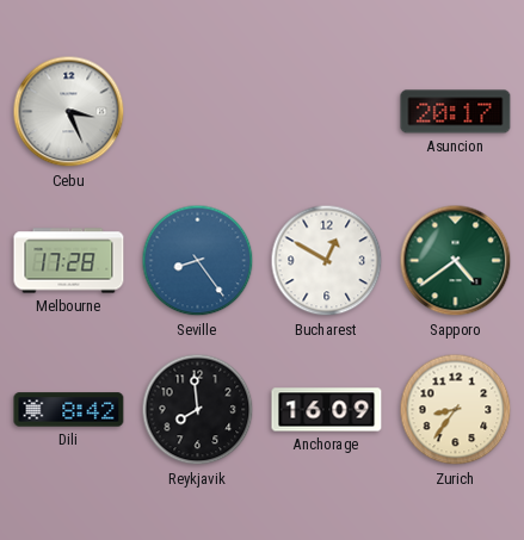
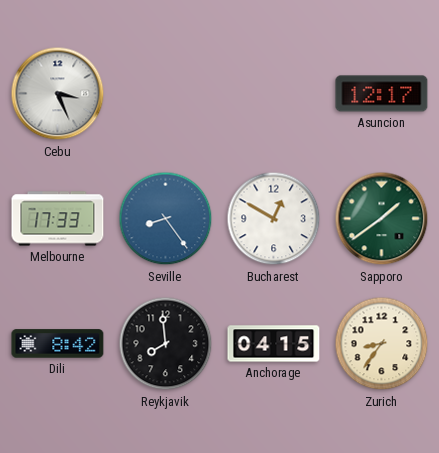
Asuncion: 20:17 -> 12:17
Melbourne: 17:28 -> 17:33
Sapporo: 4:39 -> 1:39
Anchorage: 16:09 -> 04:15
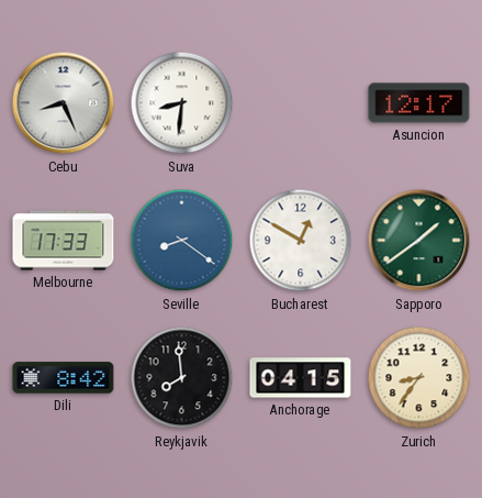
Cebu: 3:26 -> 8:26
Suva: none -> 8:31
Seville: 8:24 -> 8:21
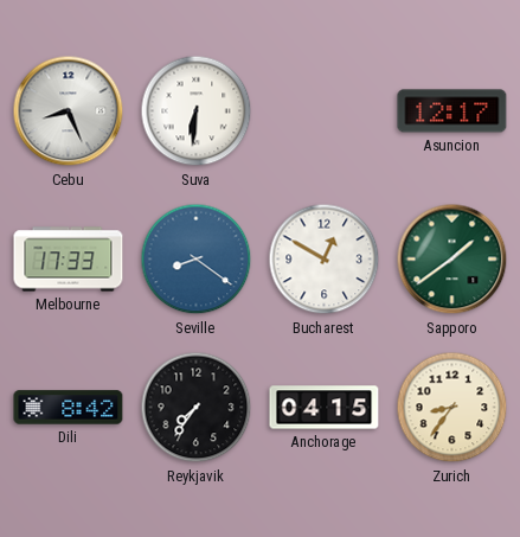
Suva: 8:31 -> 6:31
Reykjavik: 7:59 -> 7:36
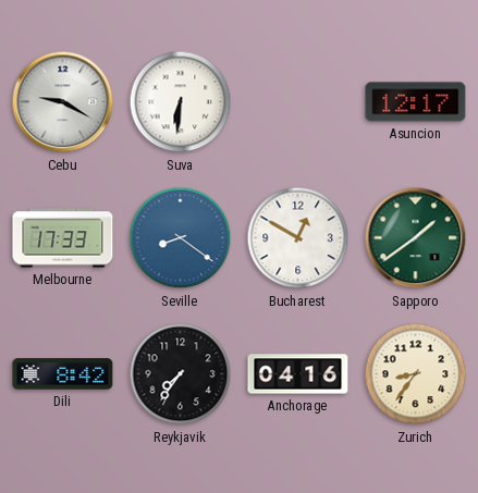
Cebu: 8:26 -> 9:20
Anchorage: 04:15 -> 04:16
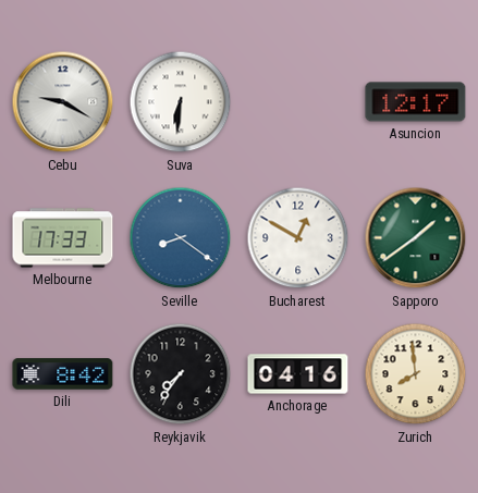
Zurich: 8:36 -> 7:59
